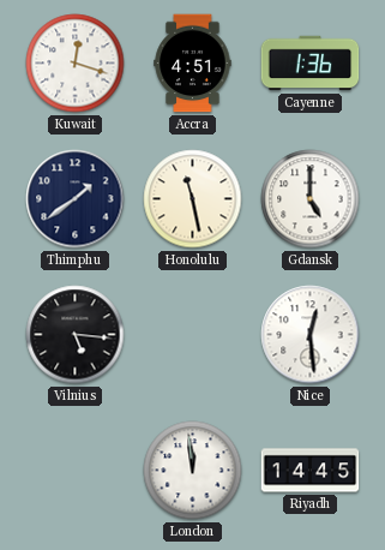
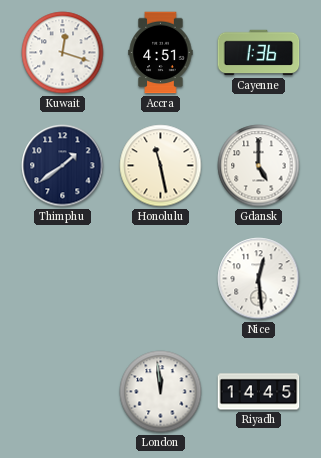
Vilnius: 5:16 -> none
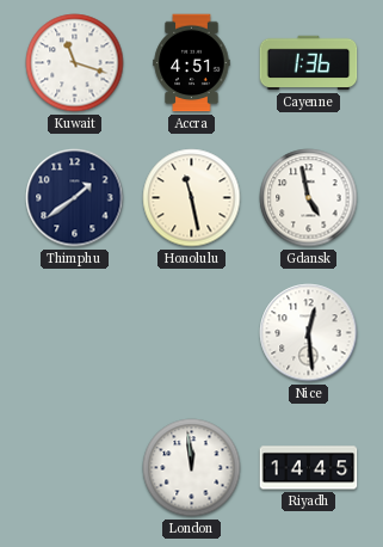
Kuwait: 12:18 -> 11:18
Gdansk: 5:00 -> 4:58
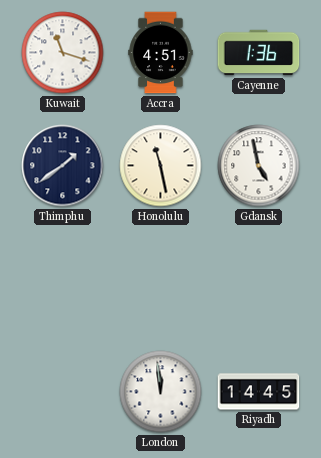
Nice: 12:29 -> none
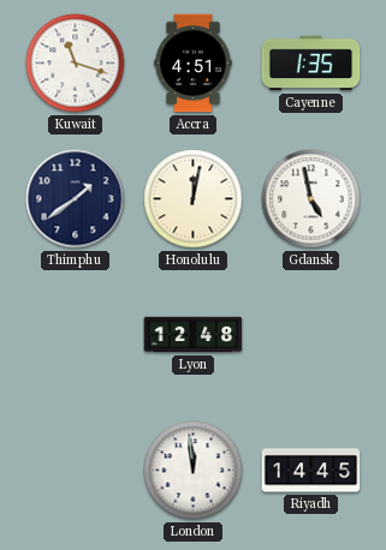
Cayenne: 1:36 -> 1:35
Honolulu: 11:28 -> 12:02
Lyon: none -> 12:48
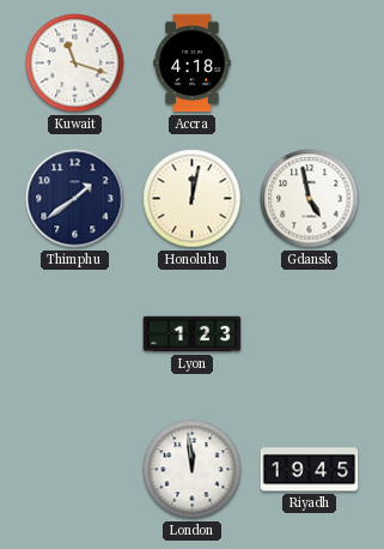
Accra: 4:51 -> 4:18
Cayenne: 1:35 -> none
Lyon: 12:48 -> 1:23
Riyadh: 14:45 -> 19:45
